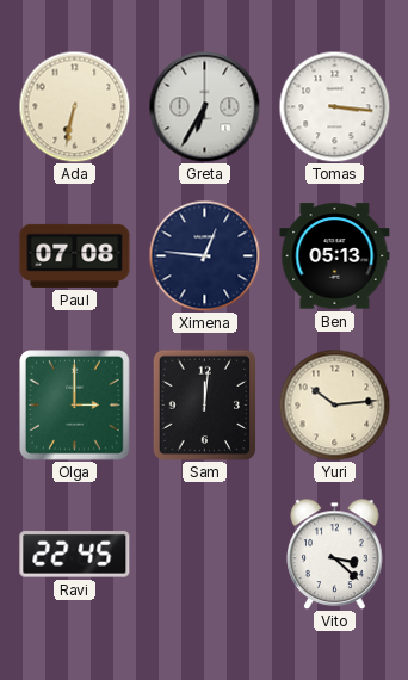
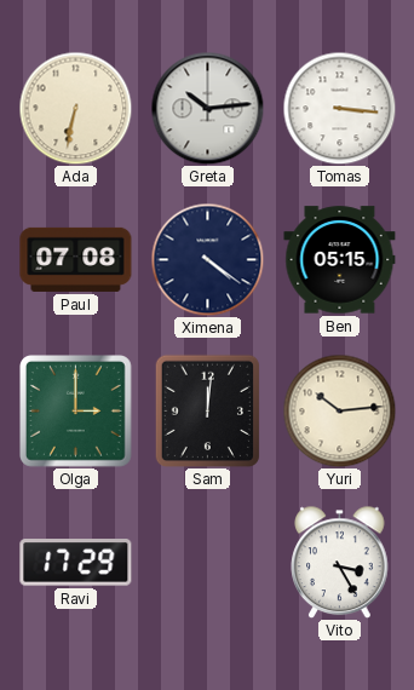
Greta: 6:35 -> 10:14
Ximena: 12:46 -> 4:21
Ben: 05:13 -> 05:15
Ravi: 22:45 -> 17:29
Vito: 3:22 -> 3:25
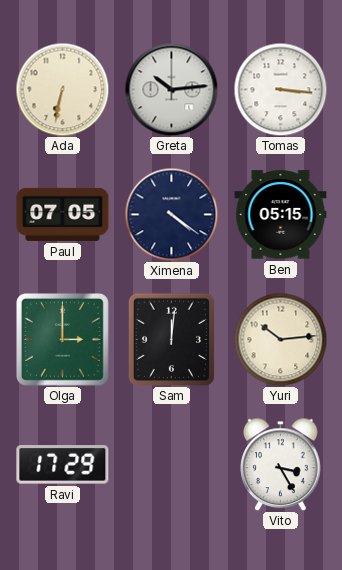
Paul: 07:08 -> 07:05
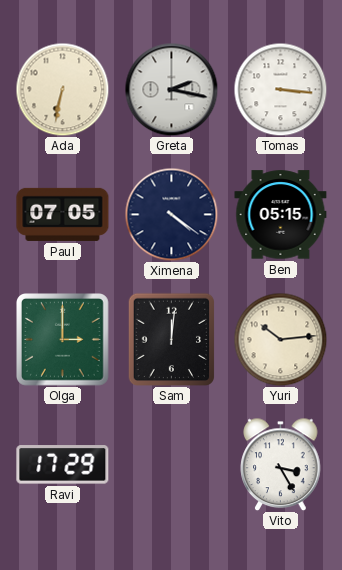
Greta: 10:14 -> 2:17
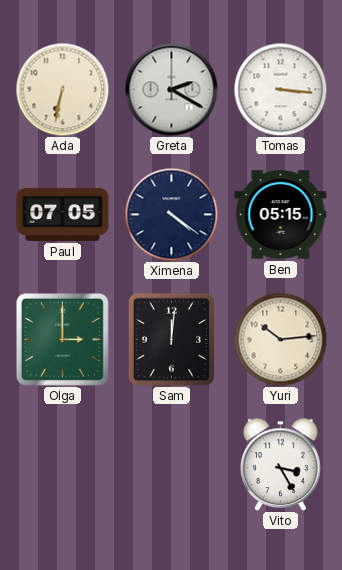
Greta: 2:17 -> 2:20
Ravi: 17:29 -> none
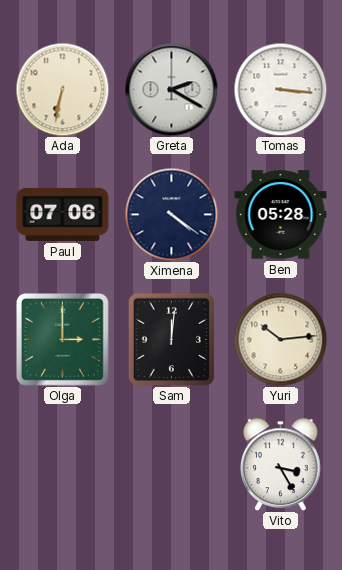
Paul: 07:05 -> 07:06
Ben: 05:15 -> 05:28
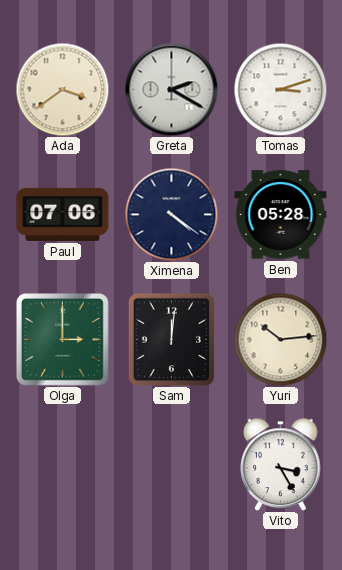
Ada: 6:32 -> 3:39
Tomas: 3:16 -> 3:12
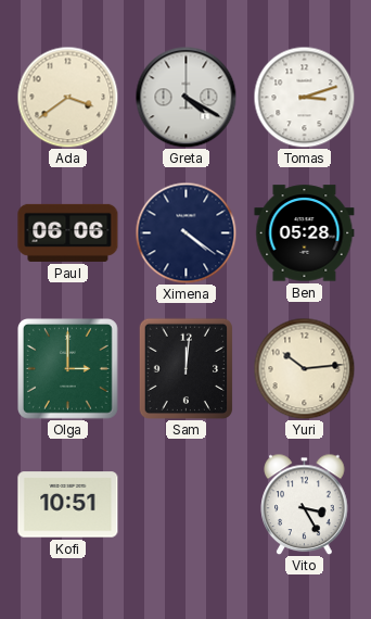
Greta: 2:20 -> 4:20
Paul: 07:06 -> 06:06
Kofi: none -> 10:51
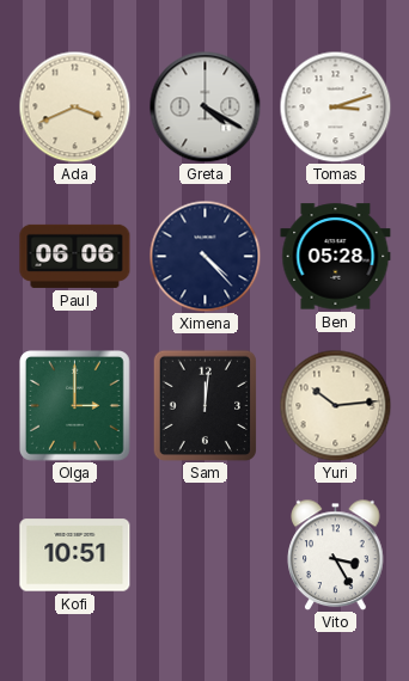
Ada: 3:39 -> 3:41
Ximena: 4:21 -> 4:23
